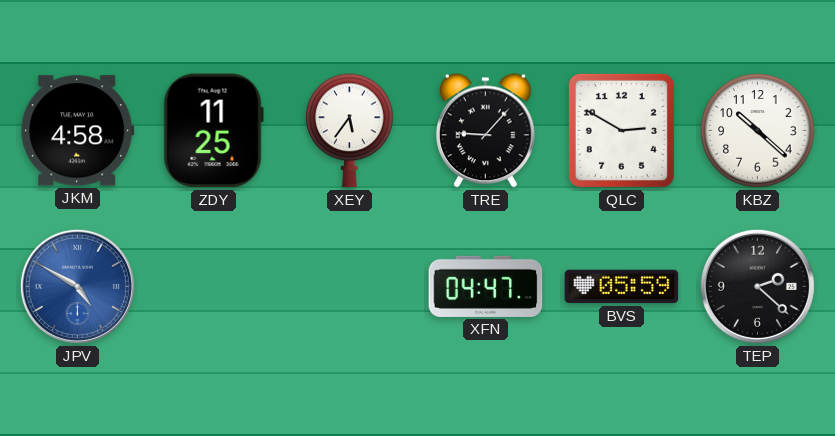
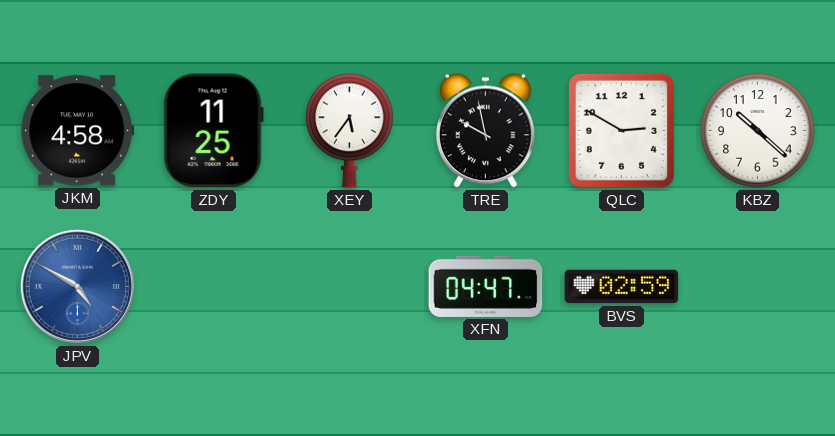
TRE: 9:07 -> 9:58
BVS: 05:59 -> 02:59
TEP: 2:22 -> none
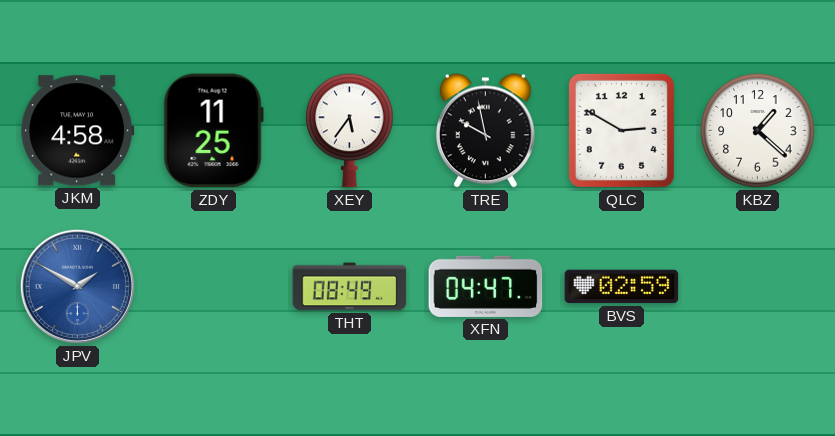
KBZ: 10:22 -> 1:22
JPV: 4:50 -> 1:50
THT: none -> 08:49
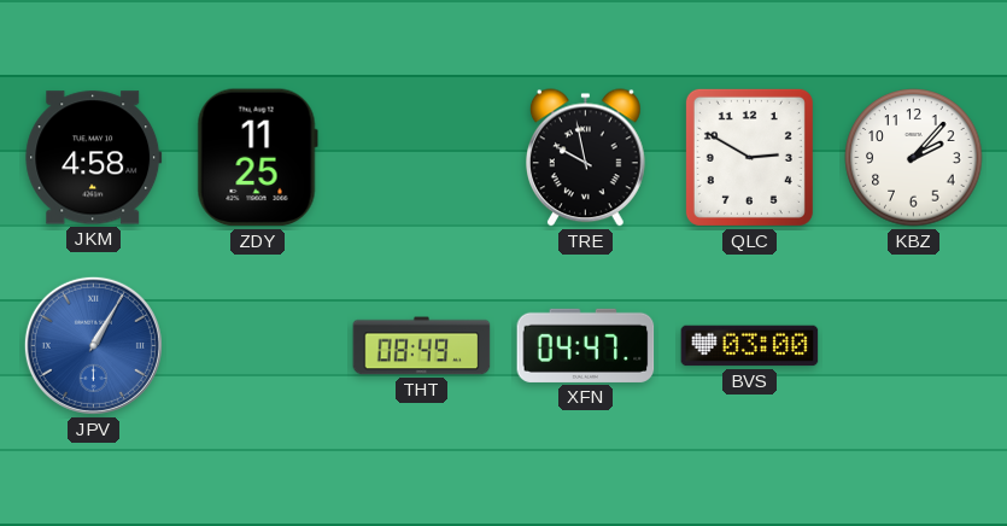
XEY: 5:36 -> none
KBZ: 1:22 -> 2:07
JPV: 1:50 -> 1:05
BVS: 02:59 -> 03:00
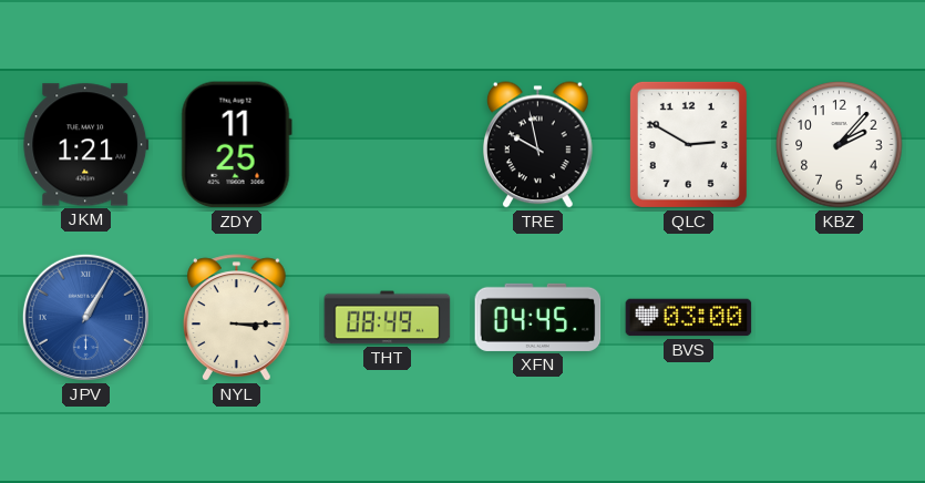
JKM: 4:58 -> 1:21
NYL: none -> 3:15
XFN: 04:47 -> 04:45
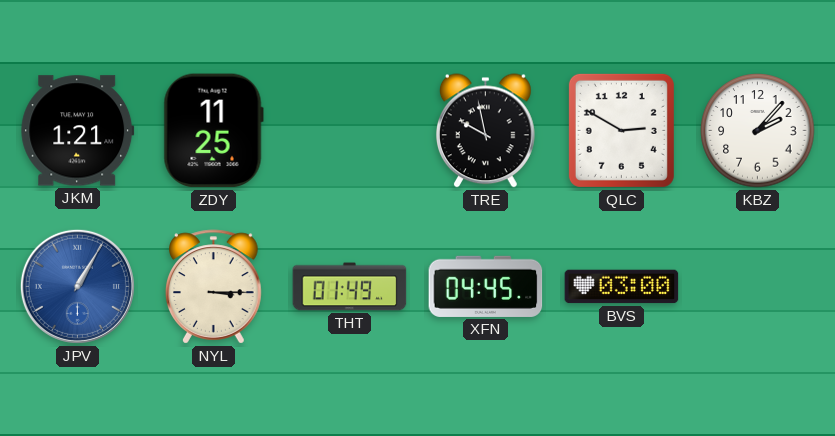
THT: 08:49 -> 01:49
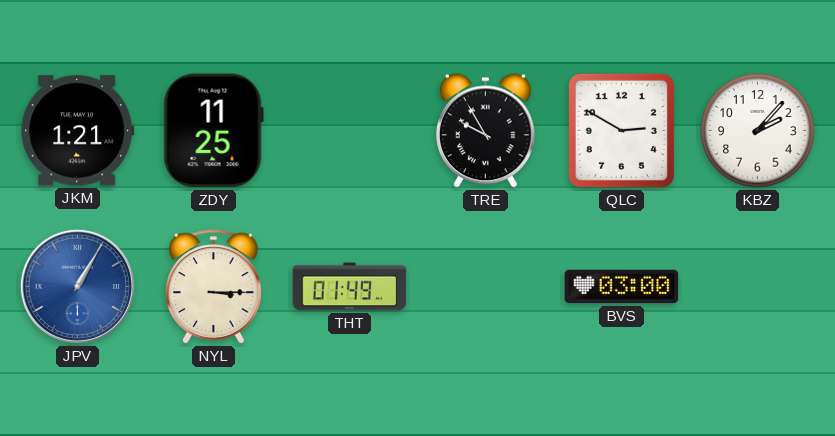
TRE: 9:58 -> 9:55
XFN: 04:45 -> none
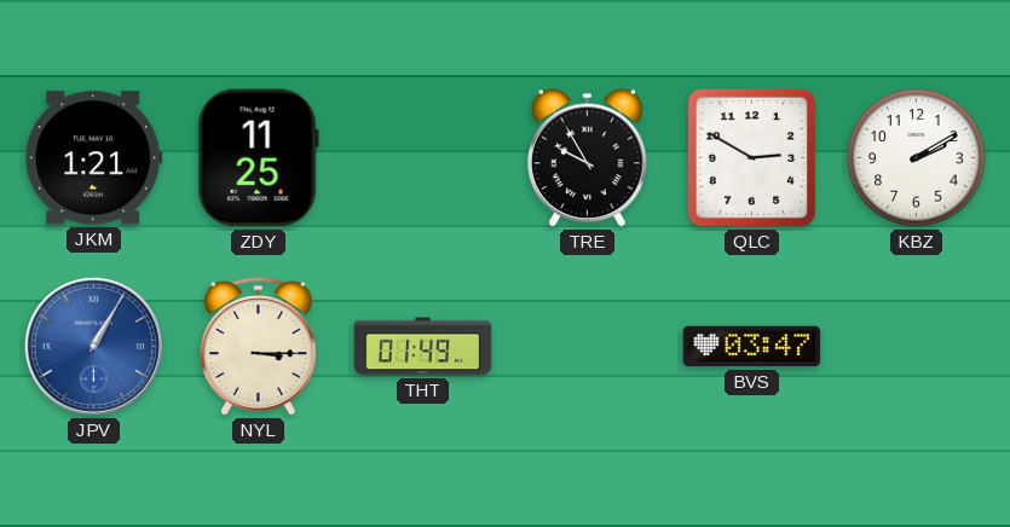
KBZ: 2:07 -> 2:10
BVS: 03:00 -> 03:47
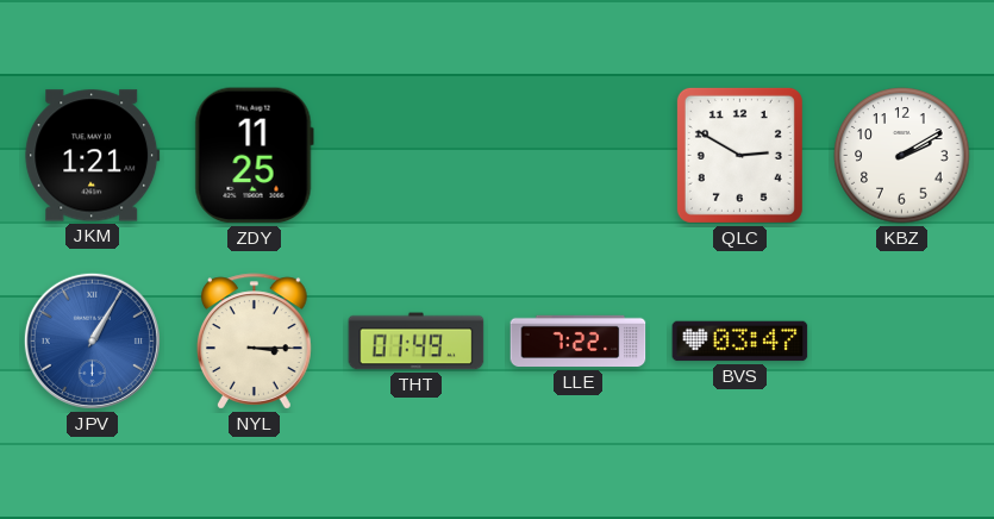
TRE: 9:55 -> none
LLE: none -> 7:22
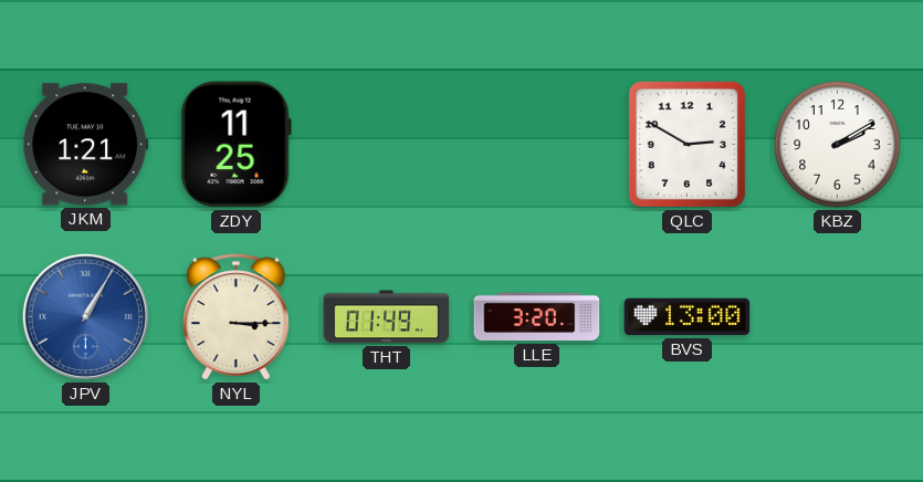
LLE: 7:22 -> 3:20
BVS: 03:47 -> 13:00
